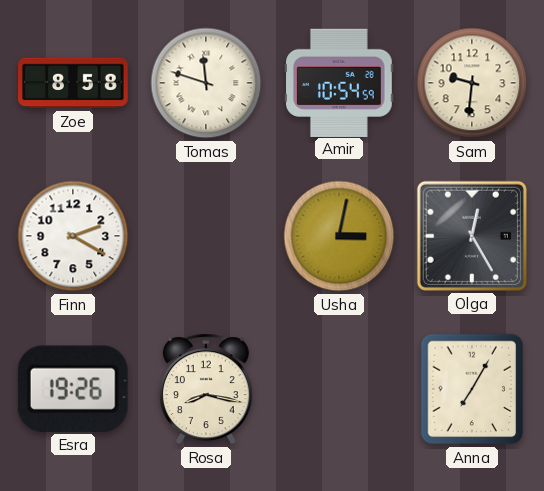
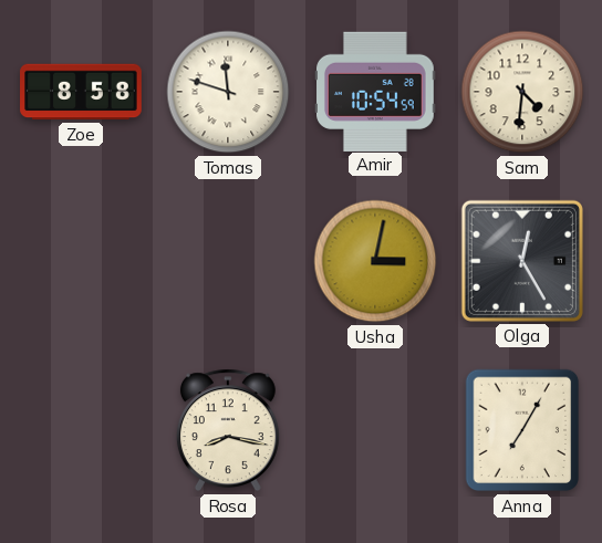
Sam: 9:31 -> 4:31
Finn: 2:20 -> none
Esra: 19:26 -> none
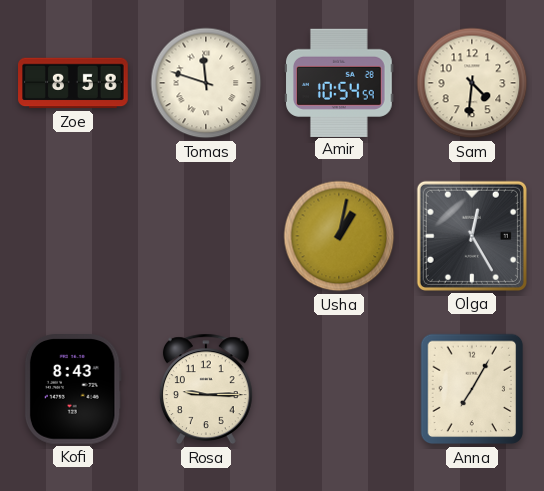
Usha: 3:02 -> 1:02
Kofi: none -> 8:43
Rosa: 8:17 -> 9:15
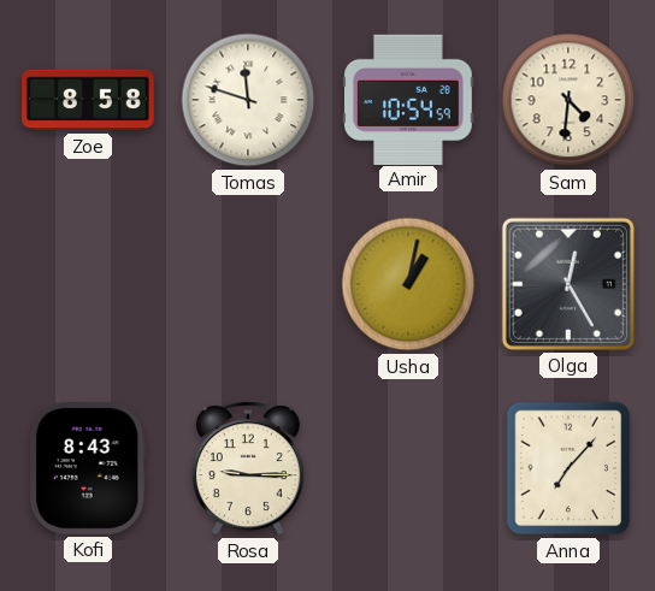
Anna: 7:05 -> 7:07
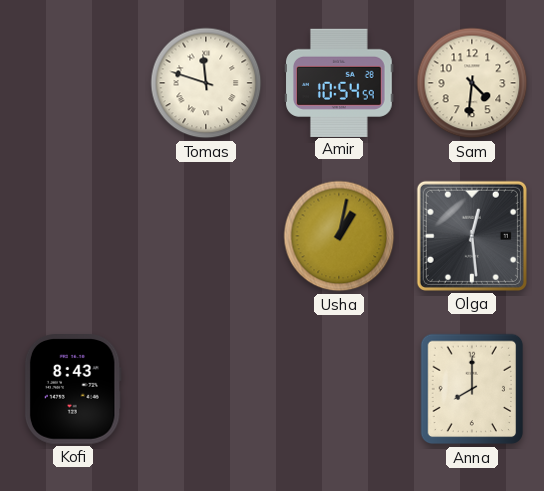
Zoe: 8:58 -> none
Olga: 12:25 -> 12:29
Rosa: 9:15 -> none
Anna: 7:07 -> 8:00
